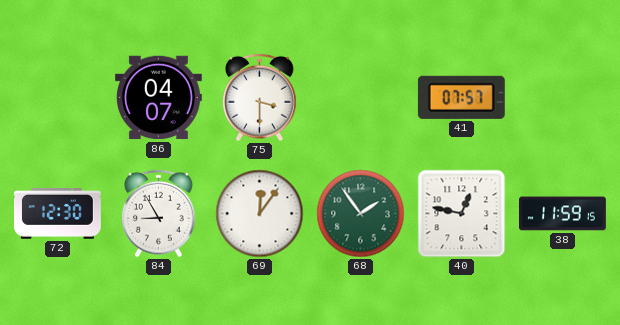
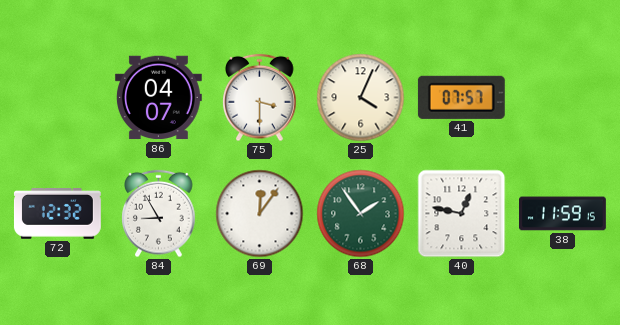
25: none -> 4:04
72: 12:30 -> 12:32
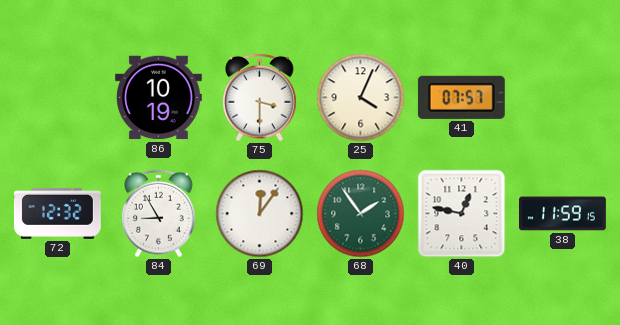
86: 04:07 -> 10:19
